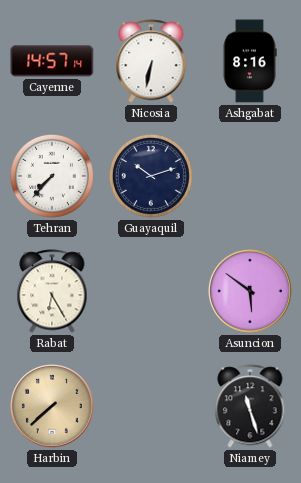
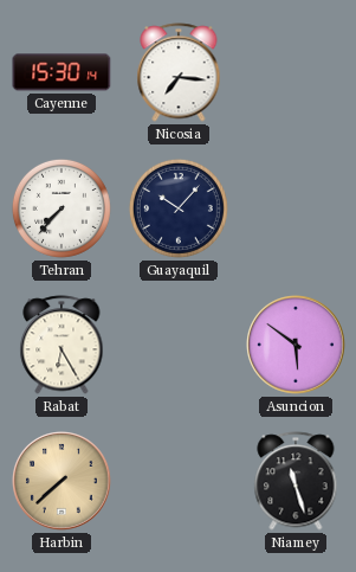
Cayenne: 14:57 -> 15:30
Nicosia: 6:32 -> 7:16
Ashgabat: 8:16 -> none
Guayaquil: 10:12 -> 10:07
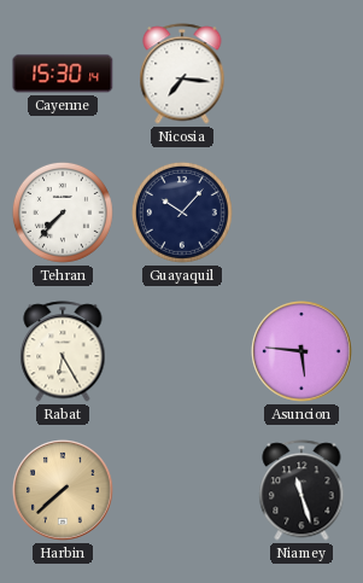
Asuncion: 5:51 -> 5:46
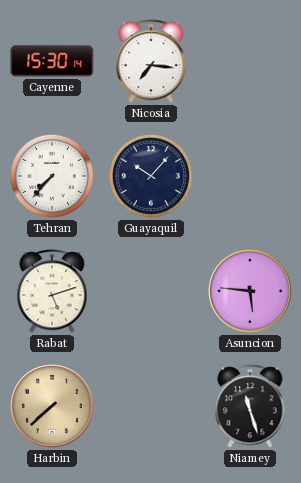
Rabat: 6:25 -> 5:12
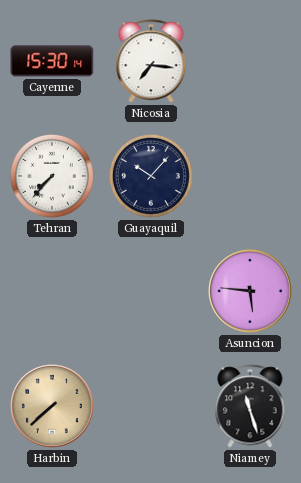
Rabat: 5:12 -> none
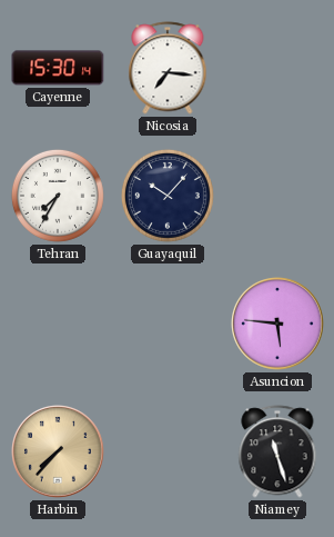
Tehran: 7:37 -> 7:35
Harbin: 7:38 -> 7:37
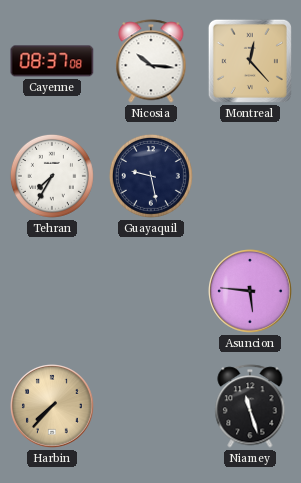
Cayenne: 15:30 -> 08:37
Nicosia: 7:16 -> 10:16
Montreal: none -> 12:23
Guayaquil: 10:07 -> 9:28
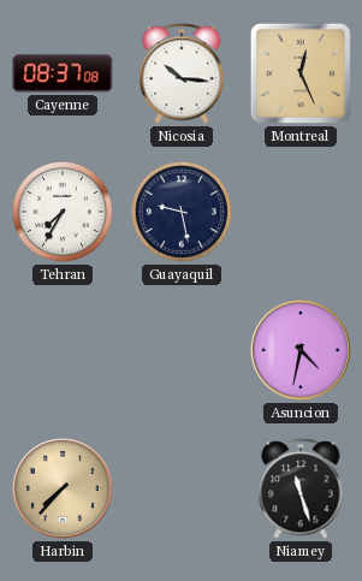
Montreal: 12:23 -> 12:26
Asuncion: 5:46 -> 4:32
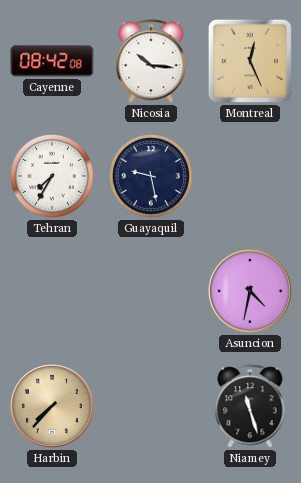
Cayenne: 08:37 -> 08:42
